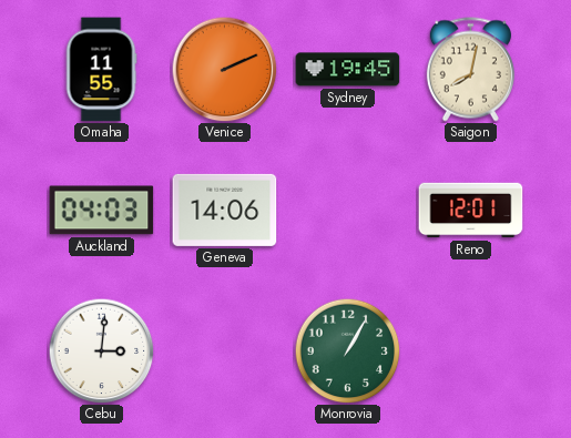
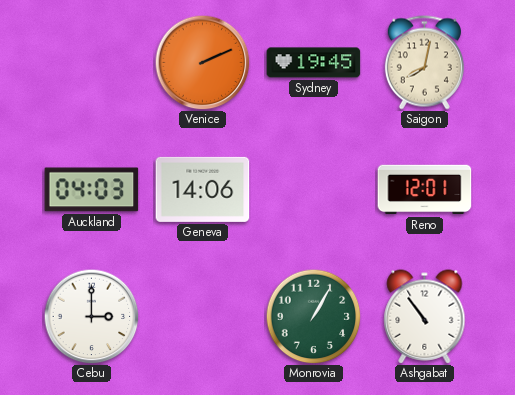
Omaha: 11:55 -> none
Cebu: 3:01 -> 3:00
Ashgabat: none -> 10:54
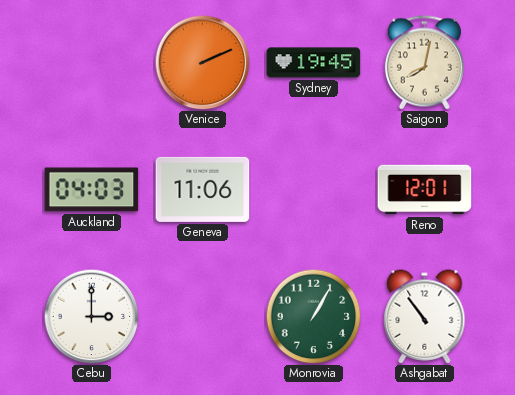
Geneva: 14:06 -> 11:06
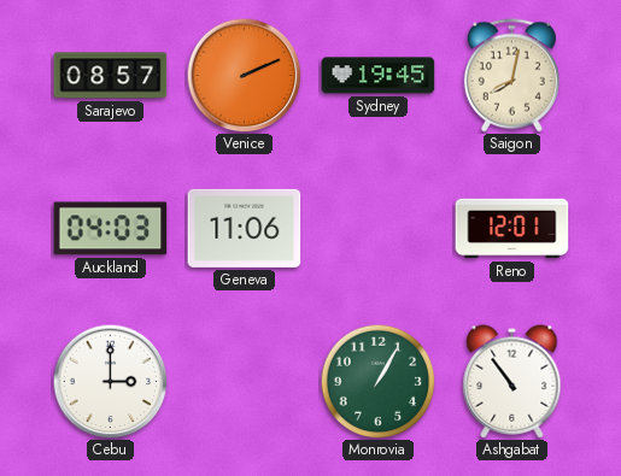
Sarajevo: none -> 08:57
